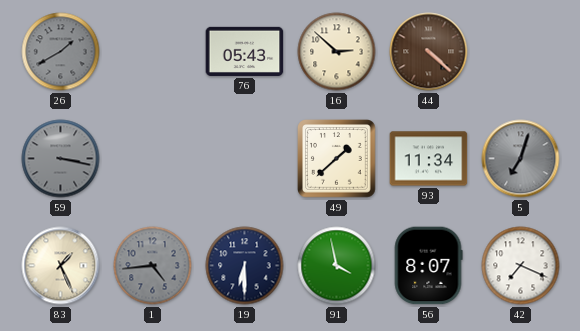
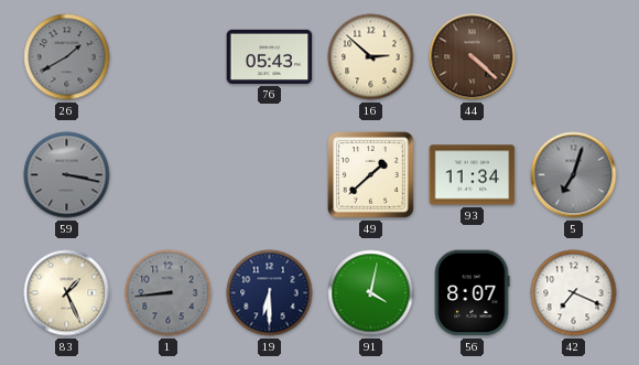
1: 4:44 -> 8:44
91: 3:58 -> 4:02
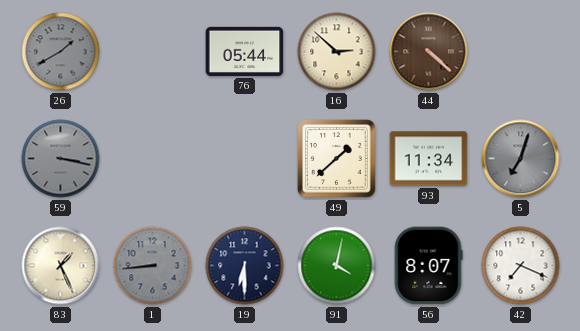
76: 05:43 -> 05:44
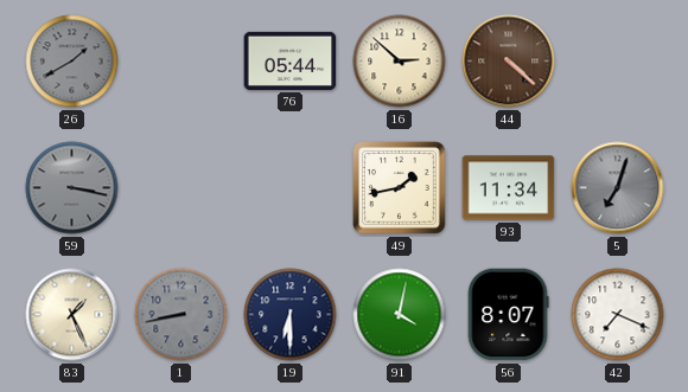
49: 1:38 -> 1:43
1: 8:44 -> 8:43
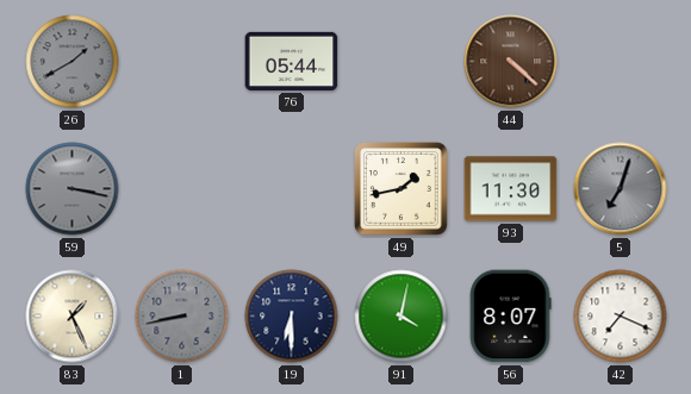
16: 2:52 -> none
93: 11:34 -> 11:30
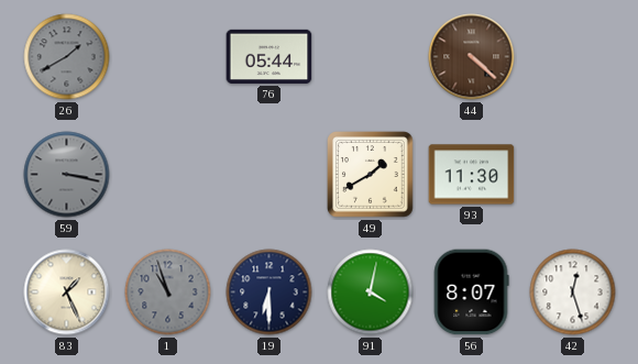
49: 1:43 -> 1:40
5: 7:03 -> none
1: 8:43 -> 10:57
42: 7:19 -> 12:27
